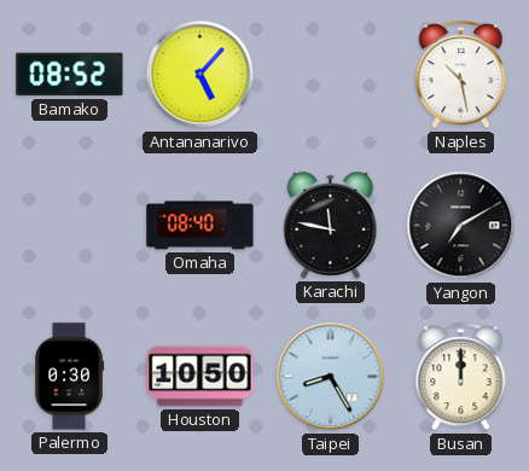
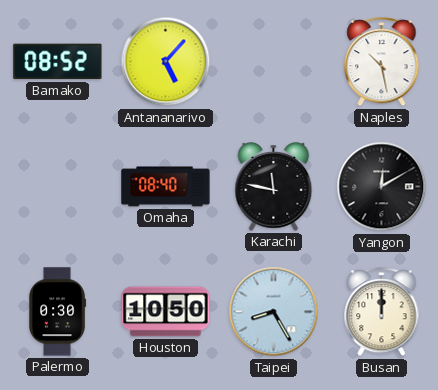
Yangon: 7:10 -> 12:10
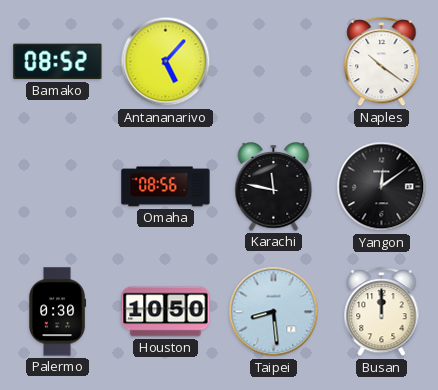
Naples: 10:28 -> 10:21
Omaha: 08:40 -> 08:56
Yangon: 12:10 -> 12:09
Taipei: 8:25 -> 8:29
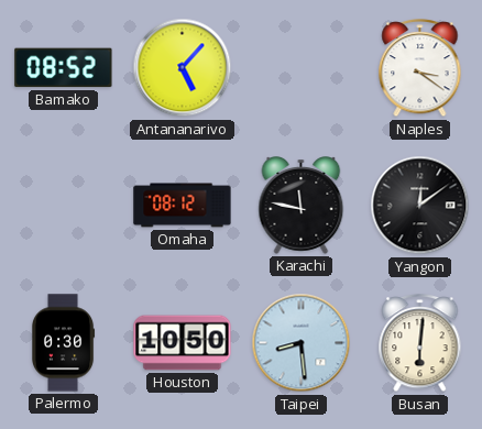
Naples: 10:21 -> 3:21
Omaha: 08:56 -> 08:12
Busan: 12:00 -> 6:01
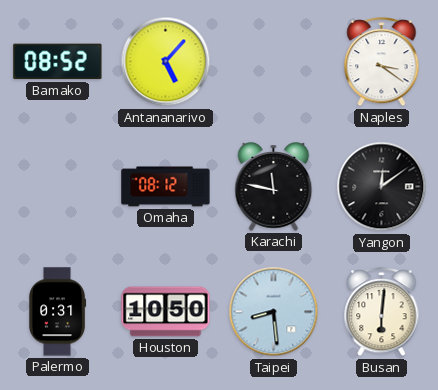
Palermo: 0:30 -> 0:31
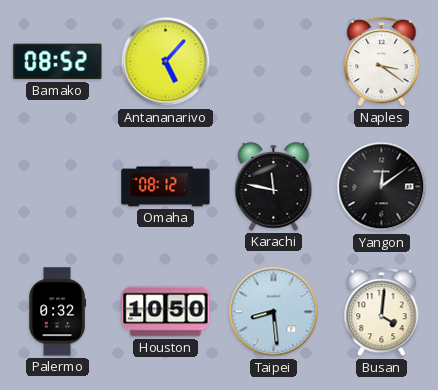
Palermo: 0:31 -> 0:32
Busan: 6:01 -> 4:01
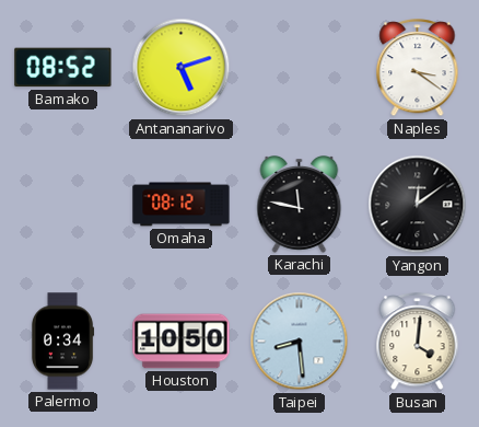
Antananarivo: 5:07 -> 5:12
Palermo: 0:32 -> 0:34
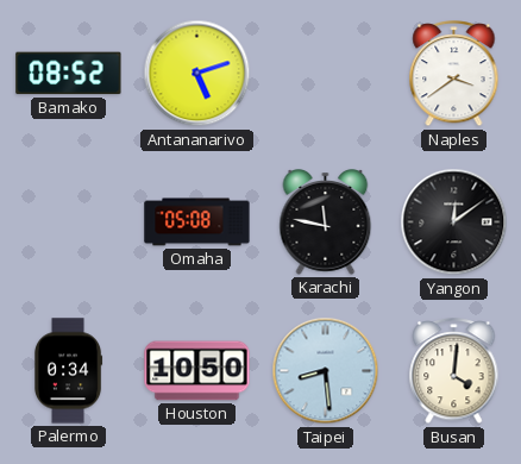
Naples: 3:21 -> 3:39
Omaha: 08:12 -> 05:08
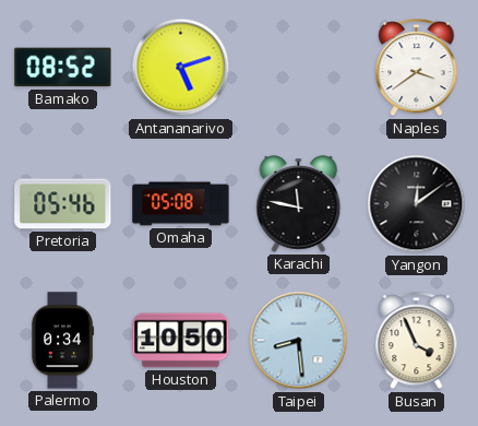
Pretoria: none -> 05:46
Busan: 4:01 -> 3:56
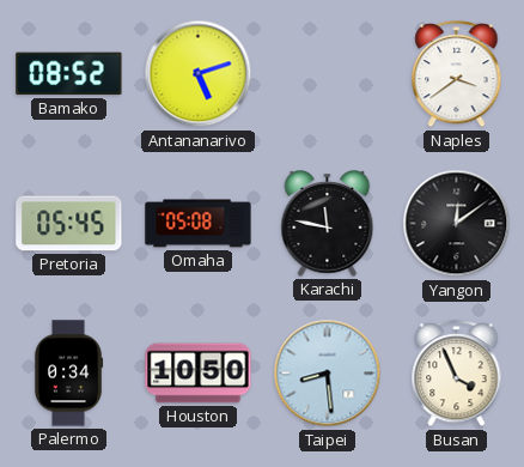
Pretoria: 05:46 -> 05:45
